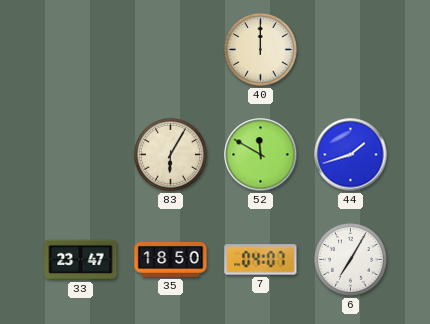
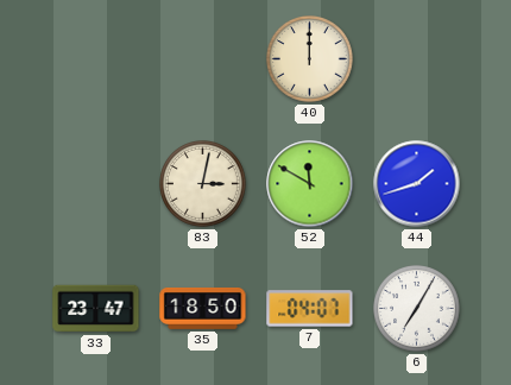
83: 6:05 -> 3:02
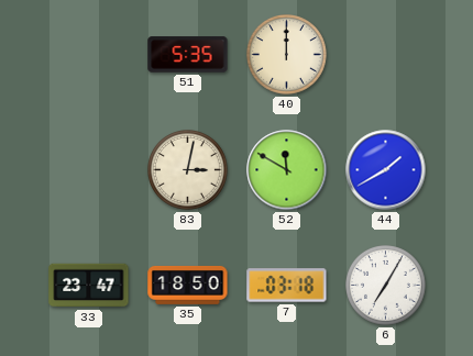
51: none -> 5:35
44: 1:42 -> 1:40
7: 04:07 -> 03:18
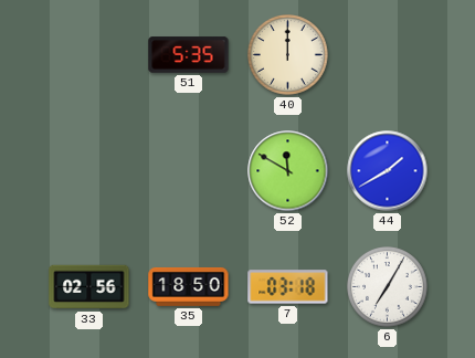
83: 3:02 -> none
33: 23:47 -> 02:56
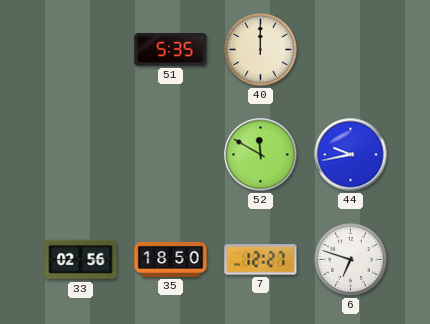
44: 1:40 -> 9:43
7: 03:18 -> 12:27
6: 7:05 -> 6:48
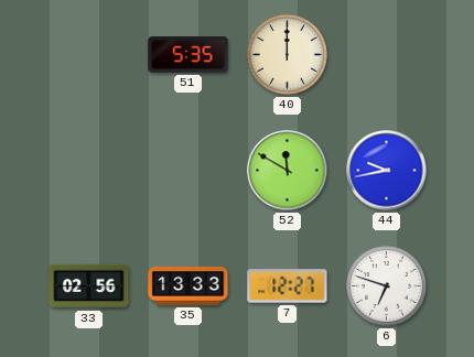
35: 18:50 -> 13:33
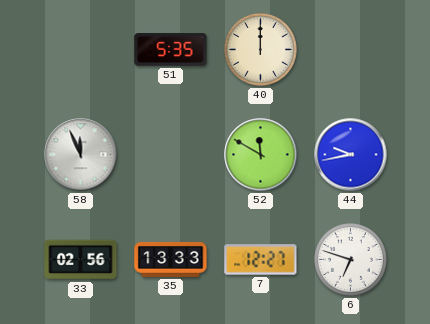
58: none -> 11:56
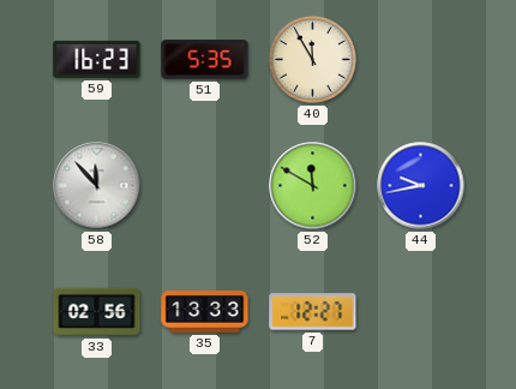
59: none -> 16:23
40: 12:00 -> 11:55
58: 11:56 -> 11:53
6: 6:48 -> none
